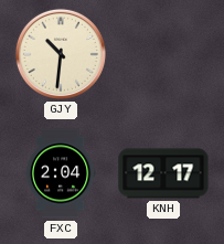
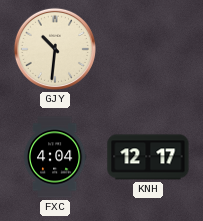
FXC: 2:04 -> 4:04
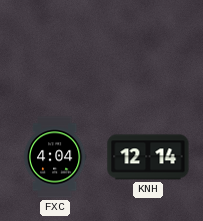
GJY: 10:31 -> none
KNH: 12:17 -> 12:14
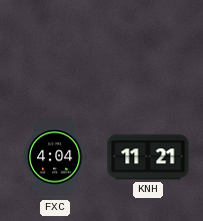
KNH: 12:14 -> 11:21
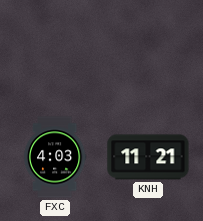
FXC: 4:04 -> 4:03
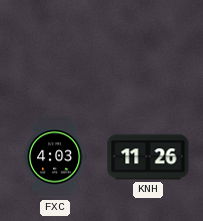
KNH: 11:21 -> 11:26
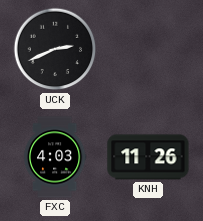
UCK: none -> 2:41
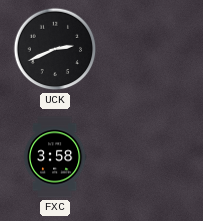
FXC: 4:03 -> 3:58
KNH: 11:26 -> none
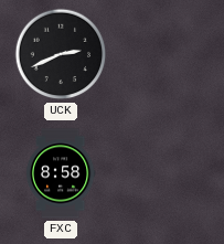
FXC: 3:58 -> 8:58
